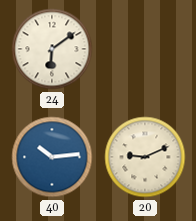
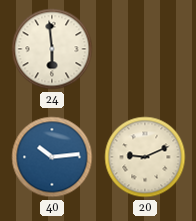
24: 6:09 -> 5:59
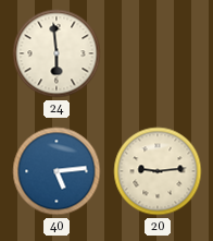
40: 10:14 -> 5:14
20: 9:11 -> 9:14
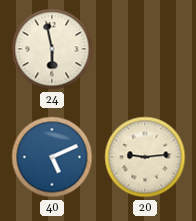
24: 5:59 -> 5:58
40: 5:14 -> 5:11
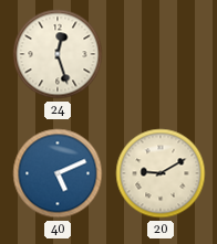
24: 5:58 -> 12:27
20: 9:14 -> 9:10
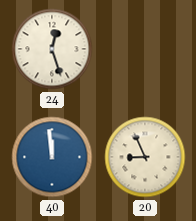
40: 5:11 -> 11:59
20: 9:10 -> 8:56
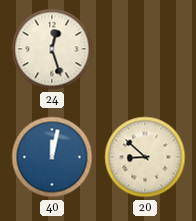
40: 11:59 -> 12:02
20: 8:56 -> 8:52
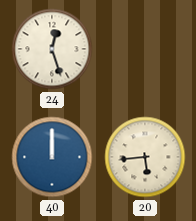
40: 12:02 -> 12:00
20: 8:52 -> 5:44
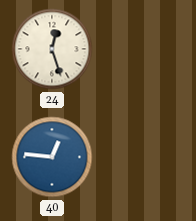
40: 12:00 -> 12:46
20: 5:44 -> none
